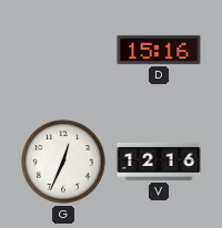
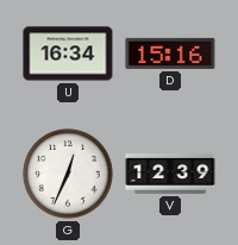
U: none -> 16:34
V: 12:16 -> 12:39
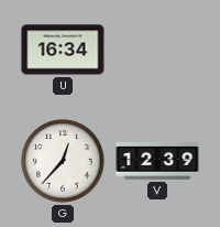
D: 15:16 -> none
G: 12:34 -> 12:37
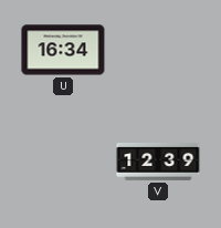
G: 12:37 -> none
